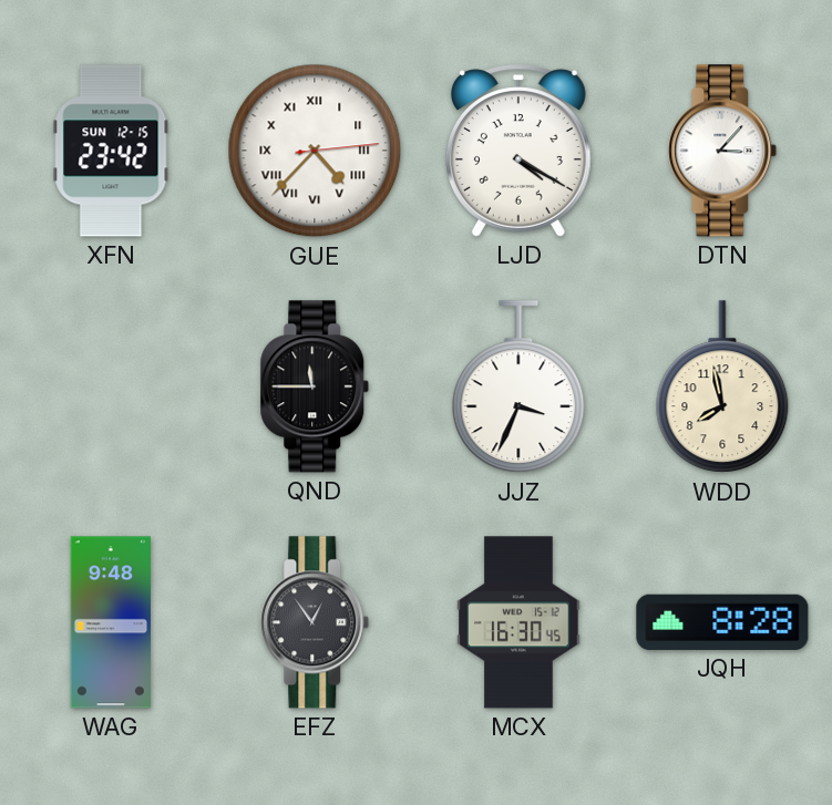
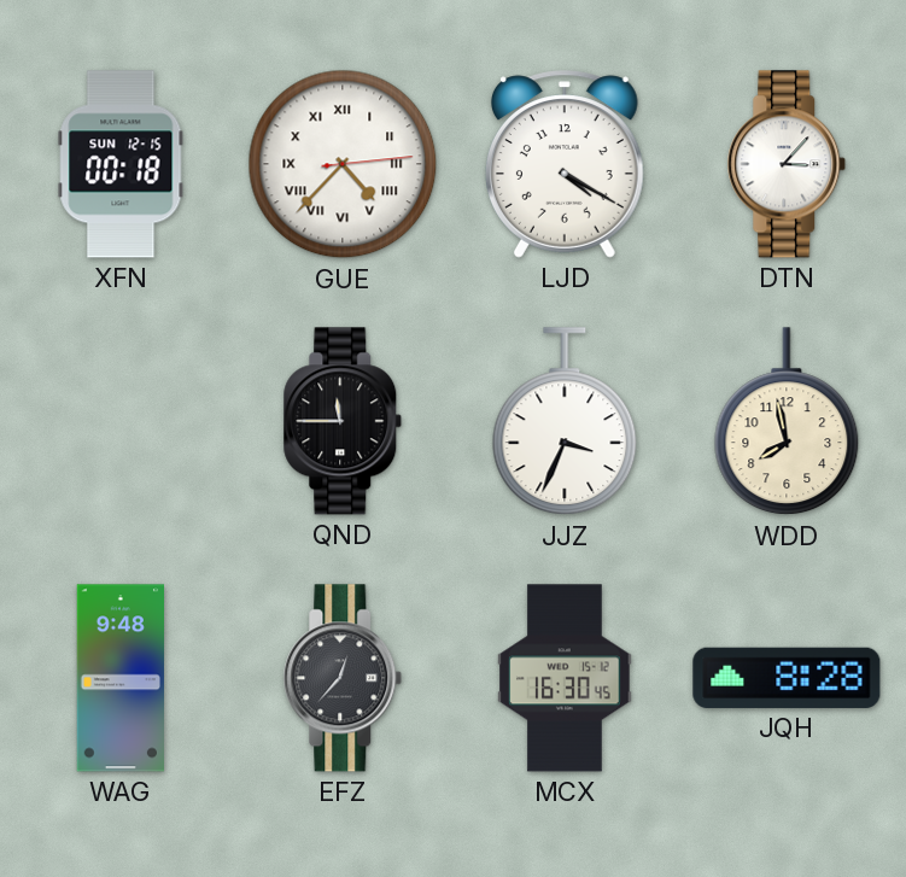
XFN: 23:42 -> 00:18
EFZ: 12:54 -> 12:37
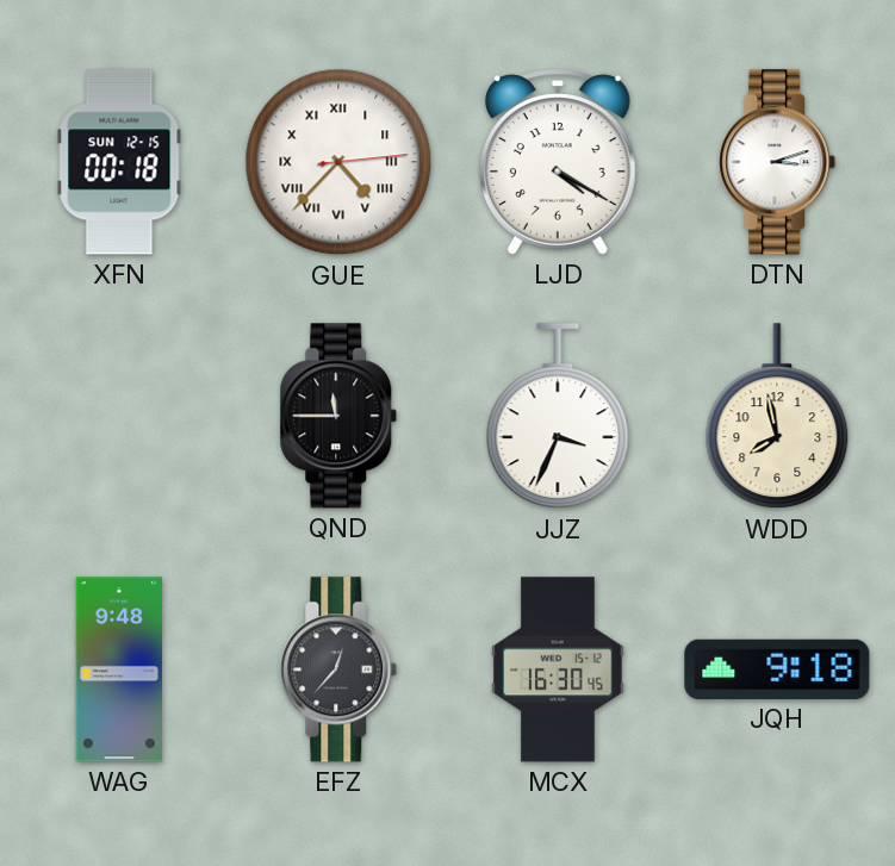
DTN: 3:07 -> 3:12
JQH: 8:28 -> 9:18
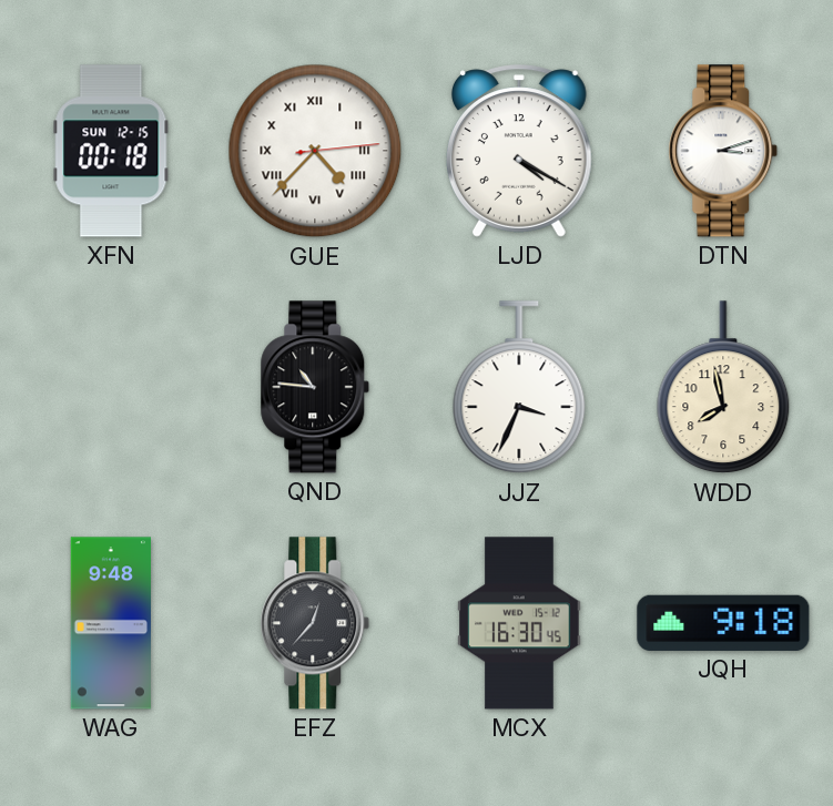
QND: 11:45 -> 10:46
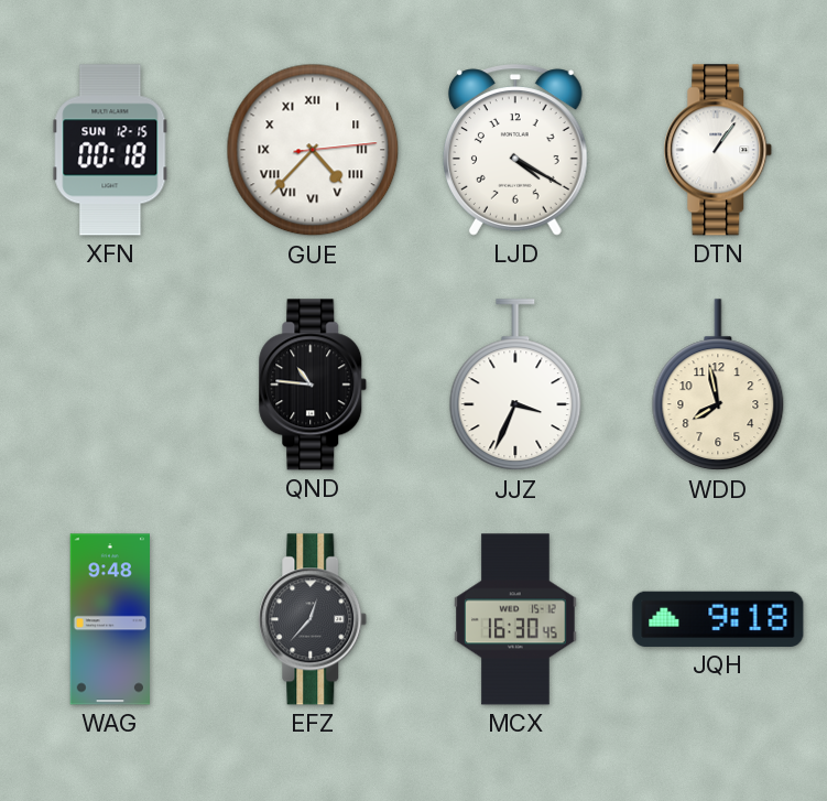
DTN: 3:12 -> 1:06
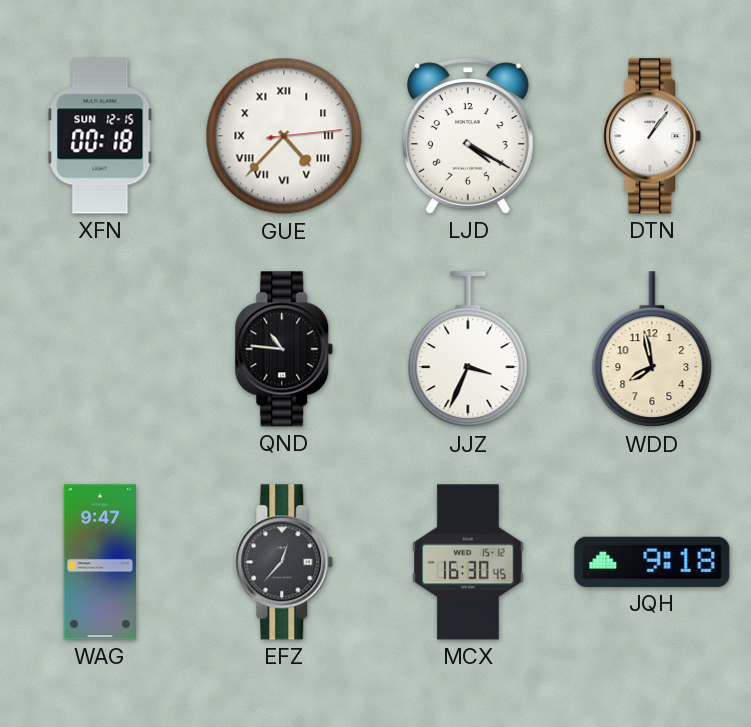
WAG: 9:48 -> 9:47
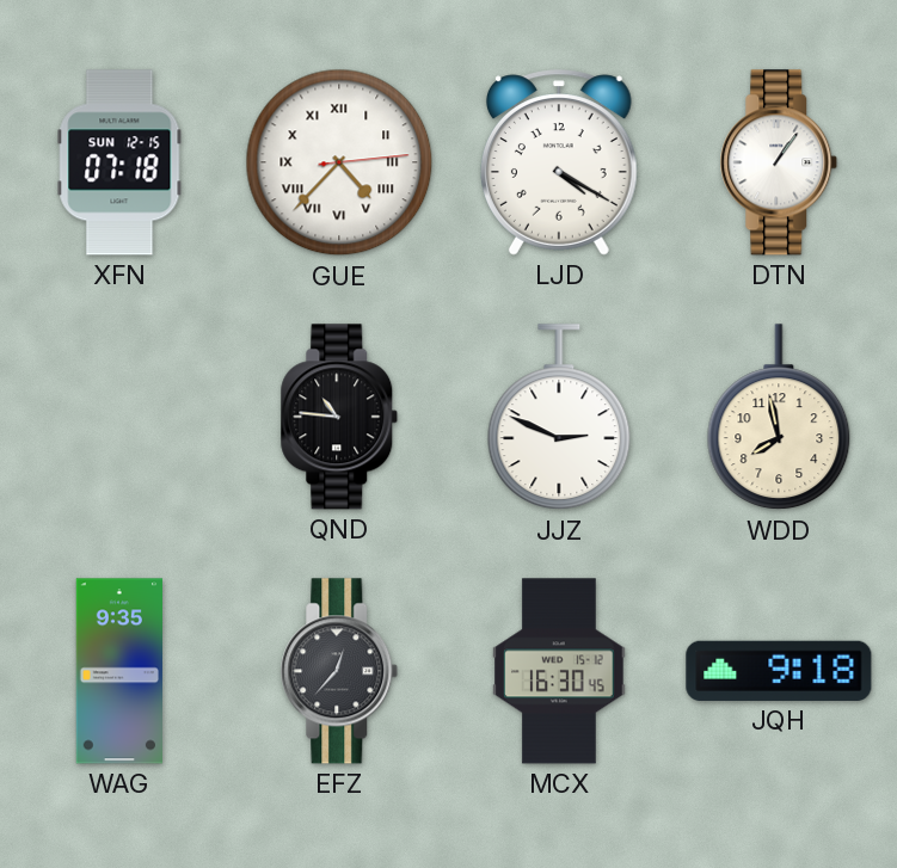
XFN: 00:18 -> 07:18
JJZ: 3:34 -> 2:49
WAG: 9:47 -> 9:35
